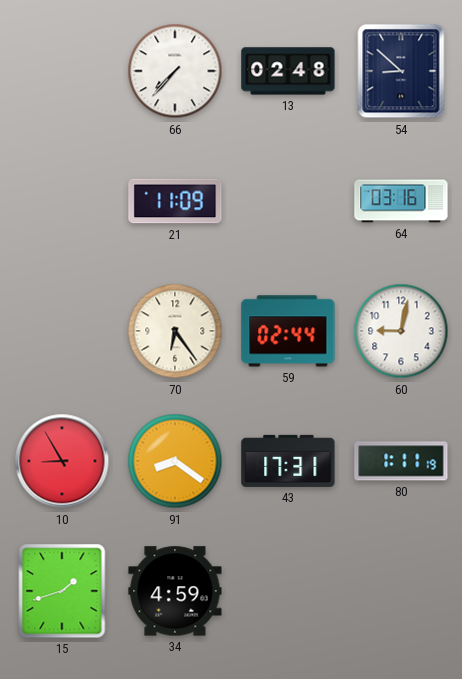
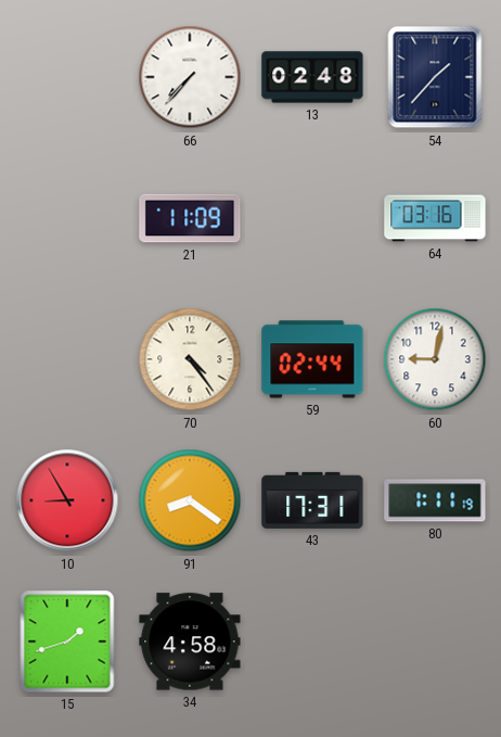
54: 8:52 -> 1:37
70: 6:24 -> 4:24
34: 4:59 -> 4:58
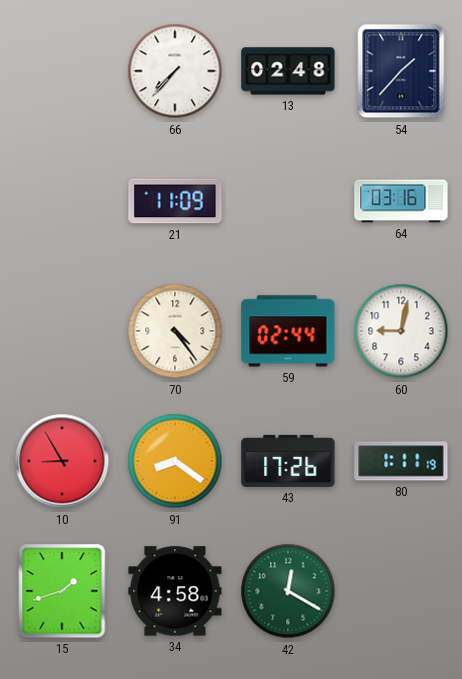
43: 17:31 -> 17:26
42: none -> 12:20
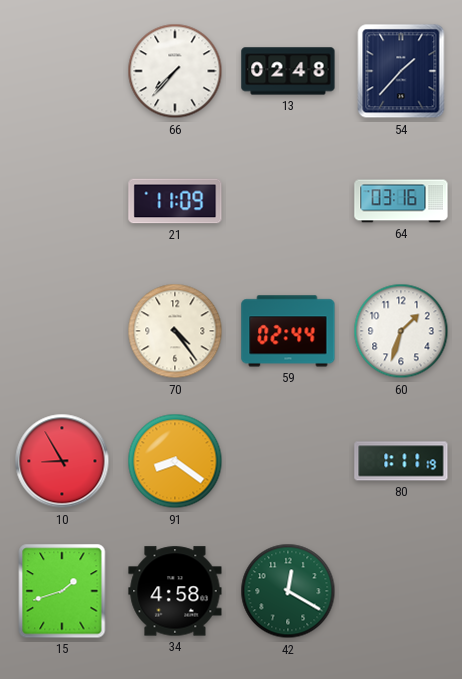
60: 9:02 -> 1:33
43: 17:26 -> none
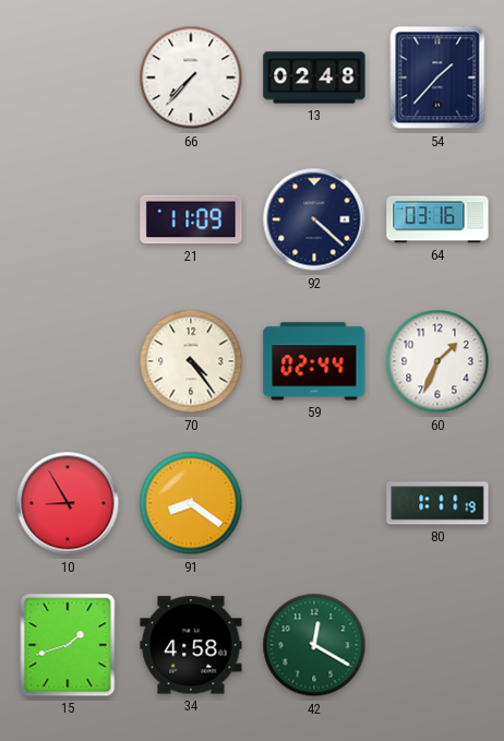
92: none -> 4:22
60: 1:33 -> 1:34
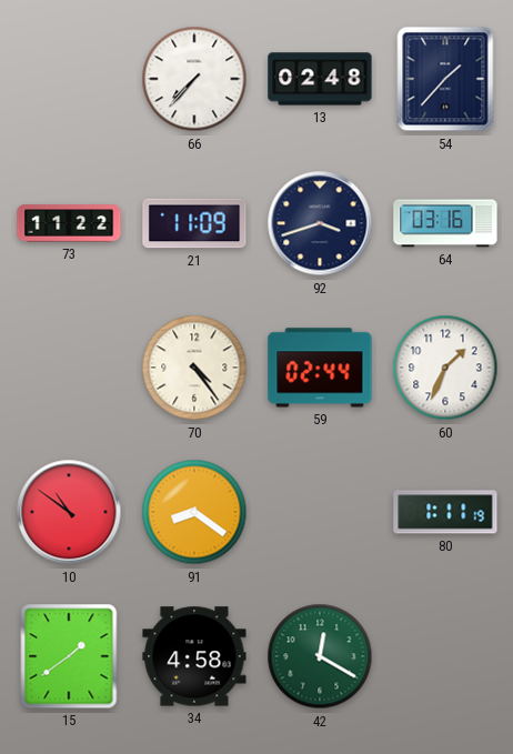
73: none -> 11:22
92: 4:22 -> 3:42
10: 8:55 -> 10:51
15: 1:42 -> 1:39
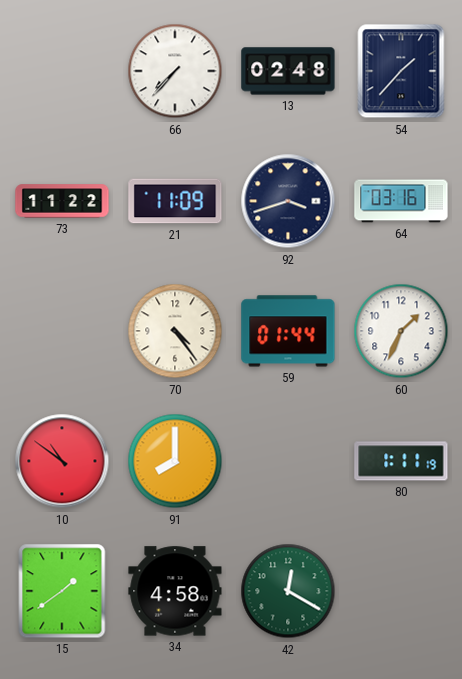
59: 02:44 -> 01:44
91: 8:21 -> 8:00
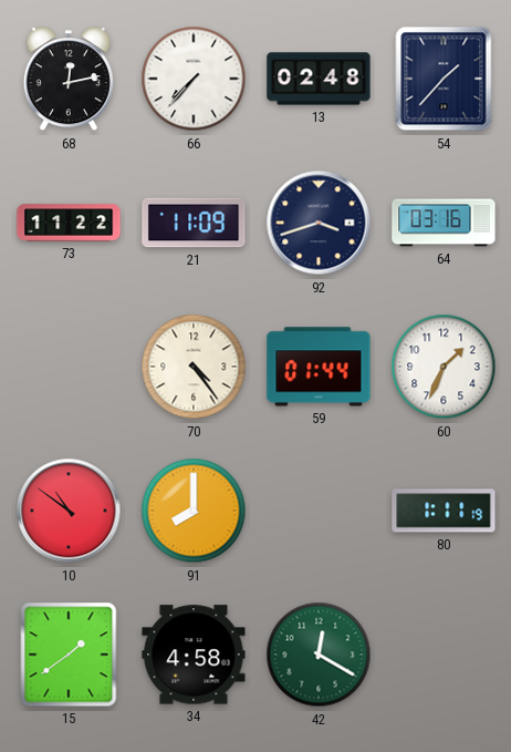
68: none -> 12:13
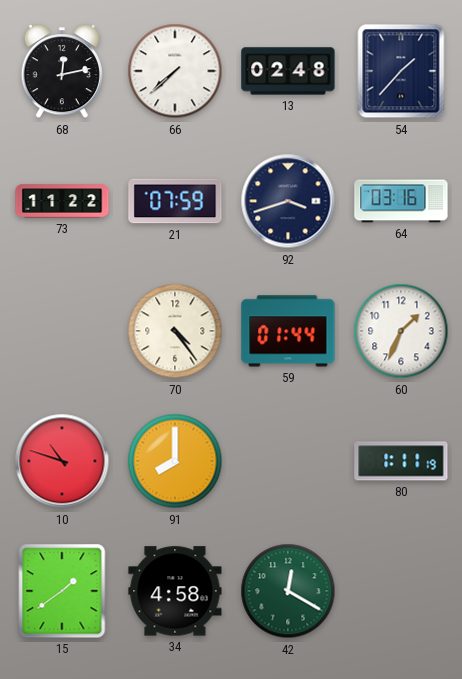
66: 7:37 -> 7:38
21: 11:09 -> 07:59
10: 10:51 -> 10:48
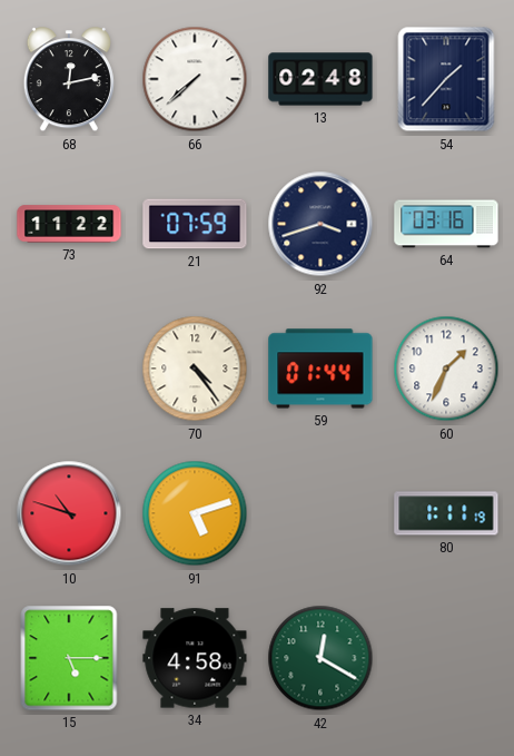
91: 8:00 -> 5:12
15: 1:39 -> 5:15
